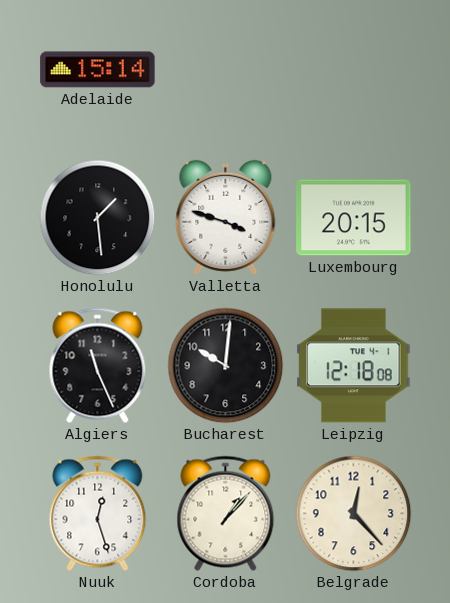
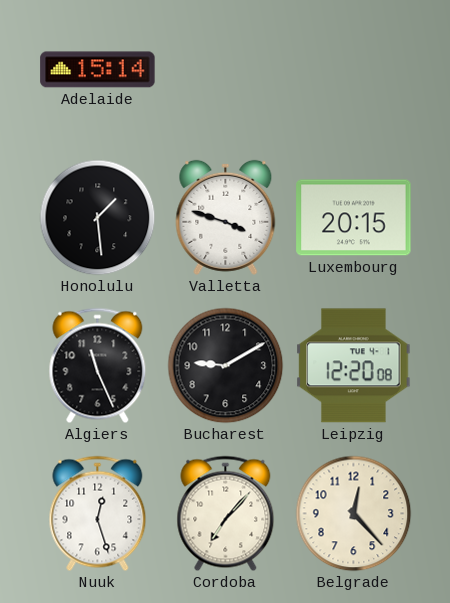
Bucharest: 10:01 -> 9:10
Leipzig: 12:18 -> 12:20
Cordoba: 1:07 -> 7:07
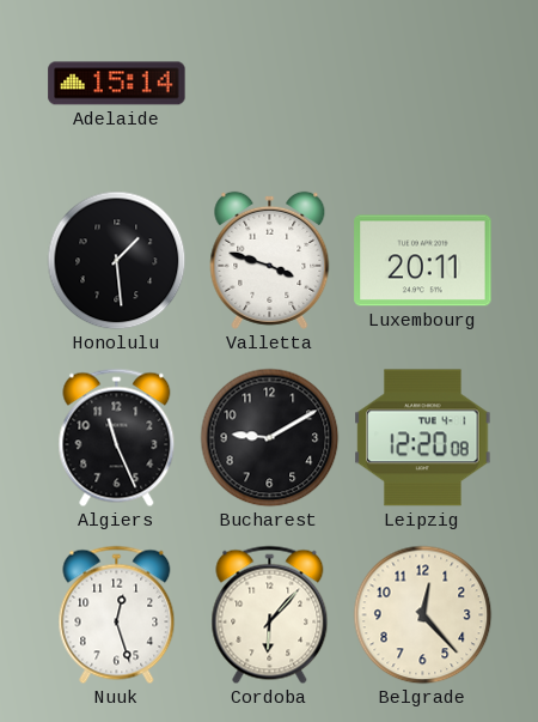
Luxembourg: 20:15 -> 20:11
Cordoba: 7:07 -> 6:07
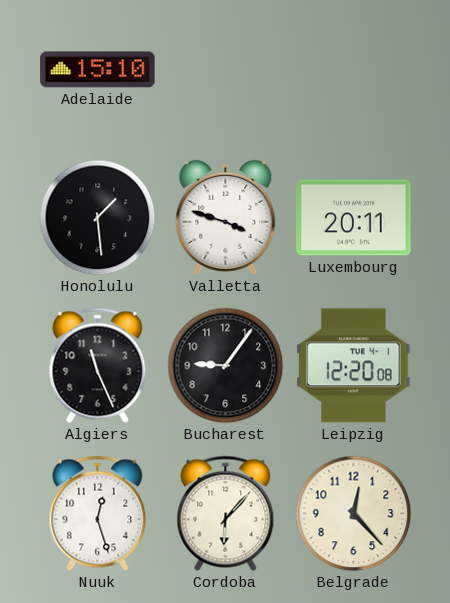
Adelaide: 15:14 -> 15:10
Bucharest: 9:10 -> 9:06
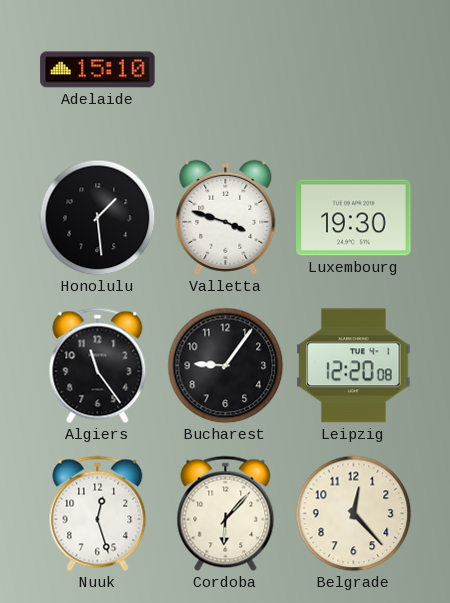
Luxembourg: 20:11 -> 19:30
Algiers: 11:26 -> 11:24
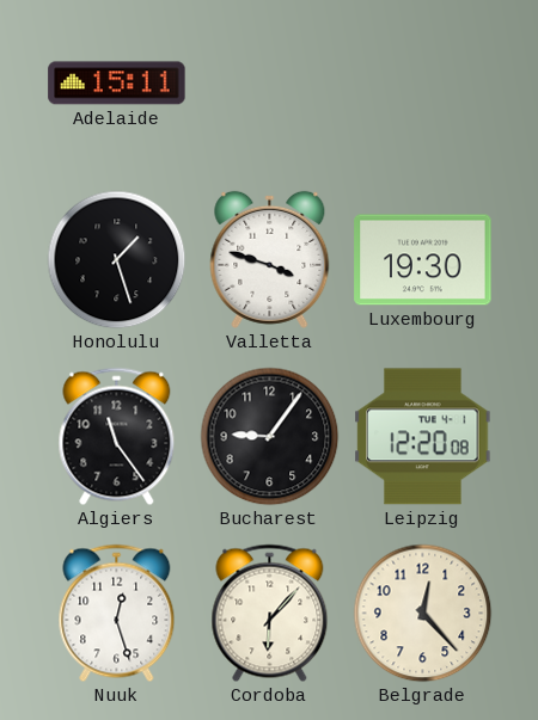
Adelaide: 15:10 -> 15:11
Honolulu: 1:29 -> 1:27
